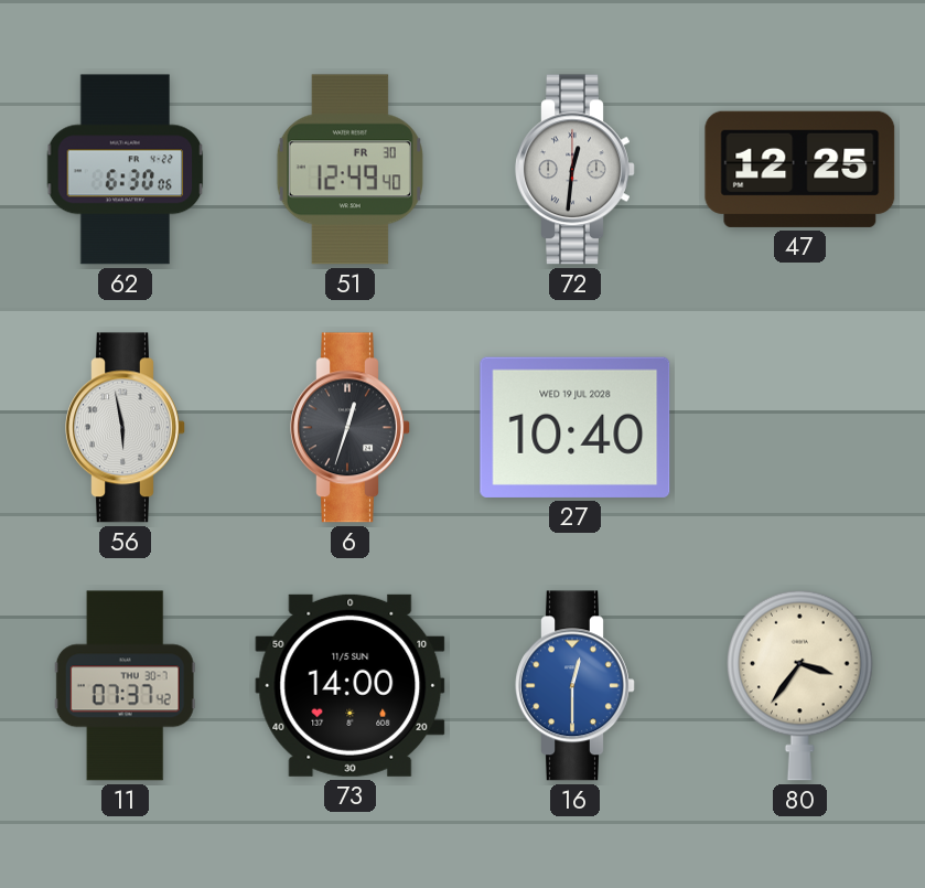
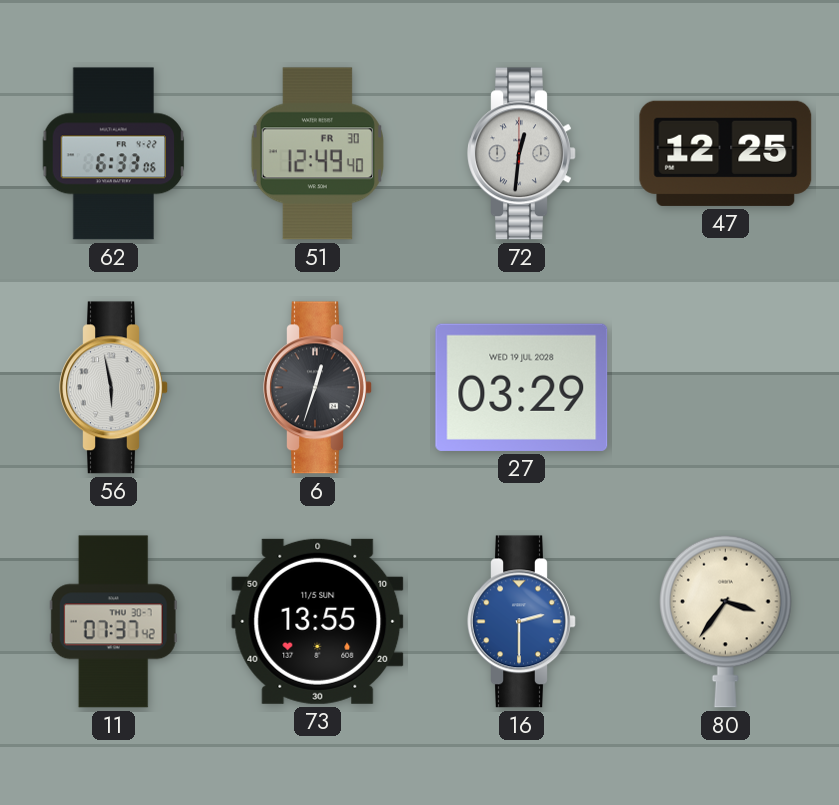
62: 6:30 -> 6:33
27: 10:40 -> 03:29
73: 14:00 -> 13:55
16: 12:30 -> 2:30
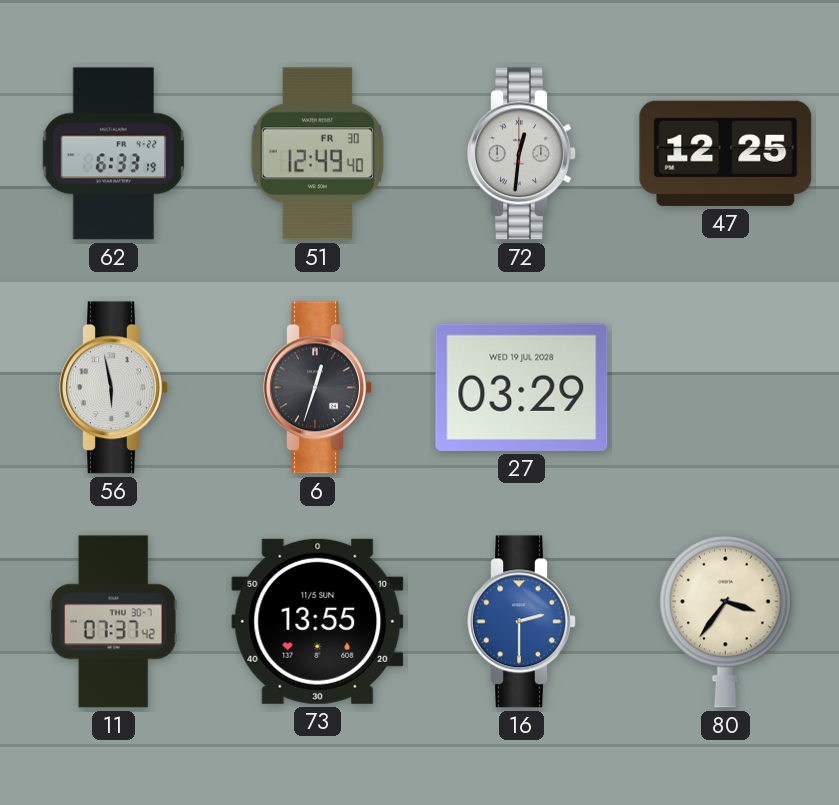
62: 6:33:06 -> 6:33:19
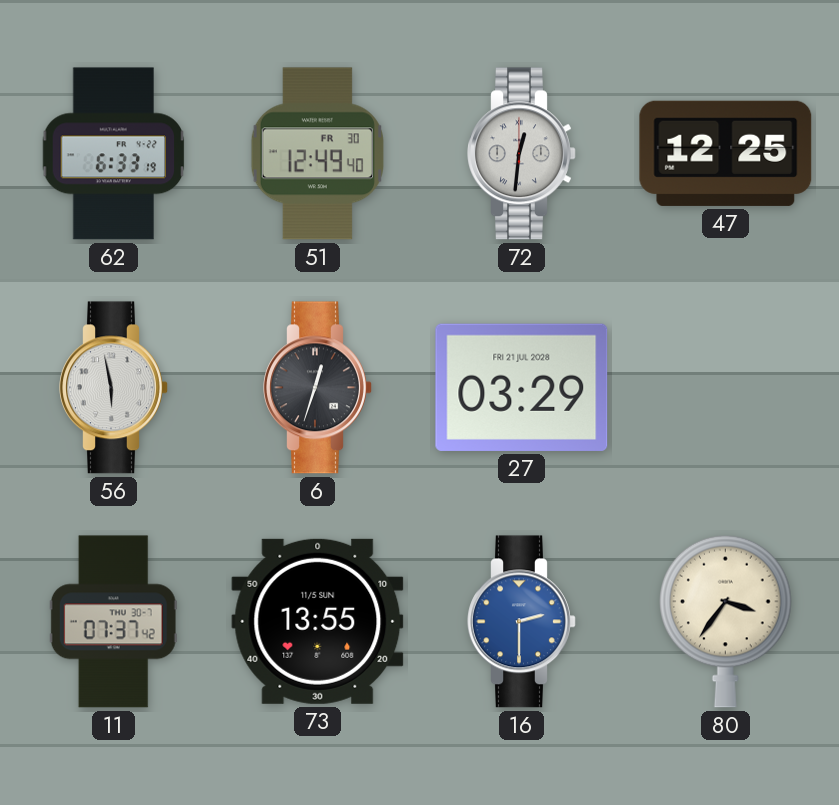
27 date: WED 19 JUL 2028 -> FRI 21 JUL 2028
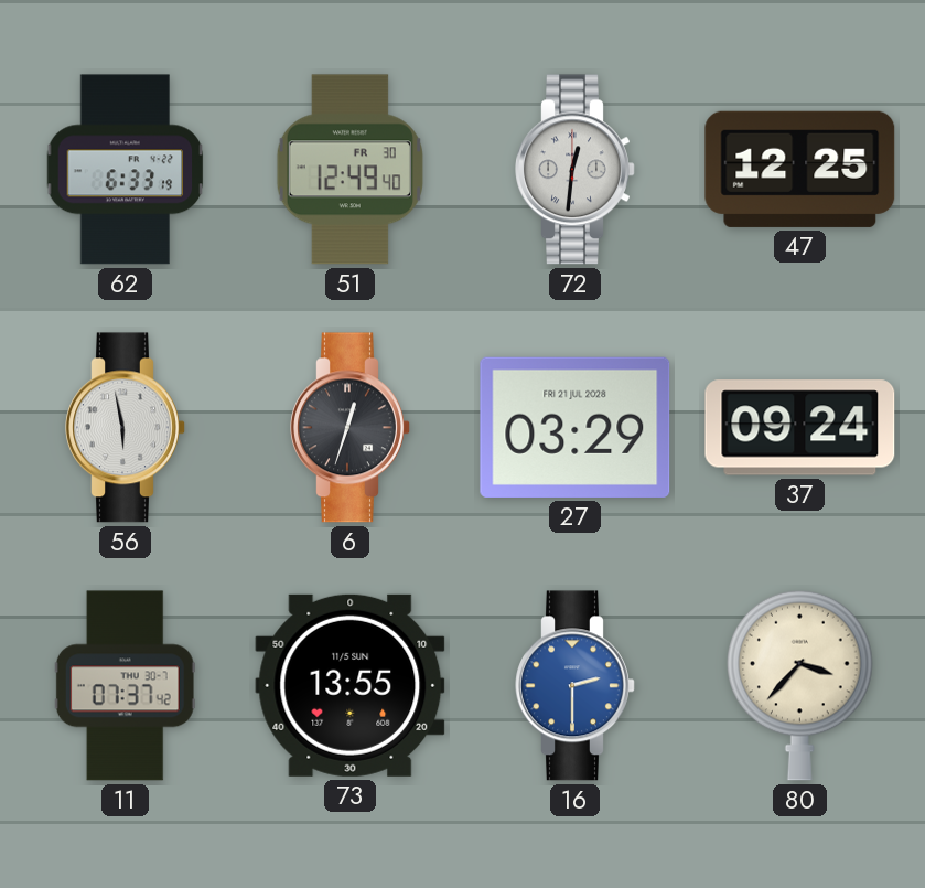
37: none -> 09:24
80: 3:36 -> 3:37
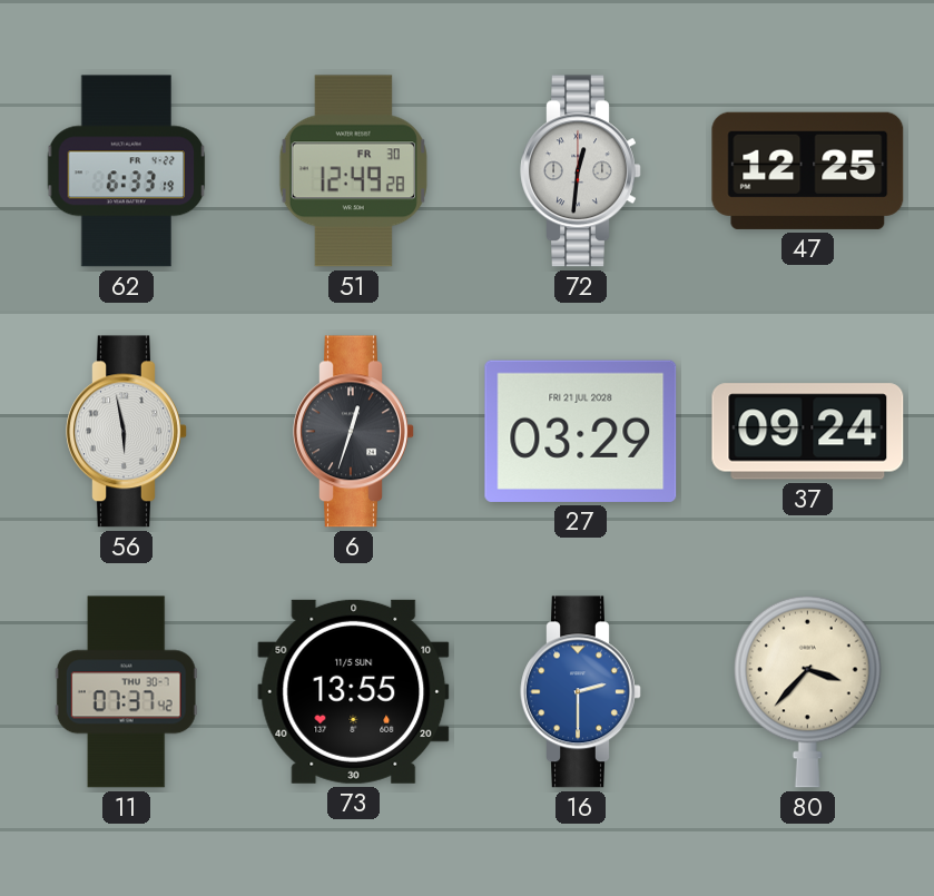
51: 12:49:40 -> 12:49:28
